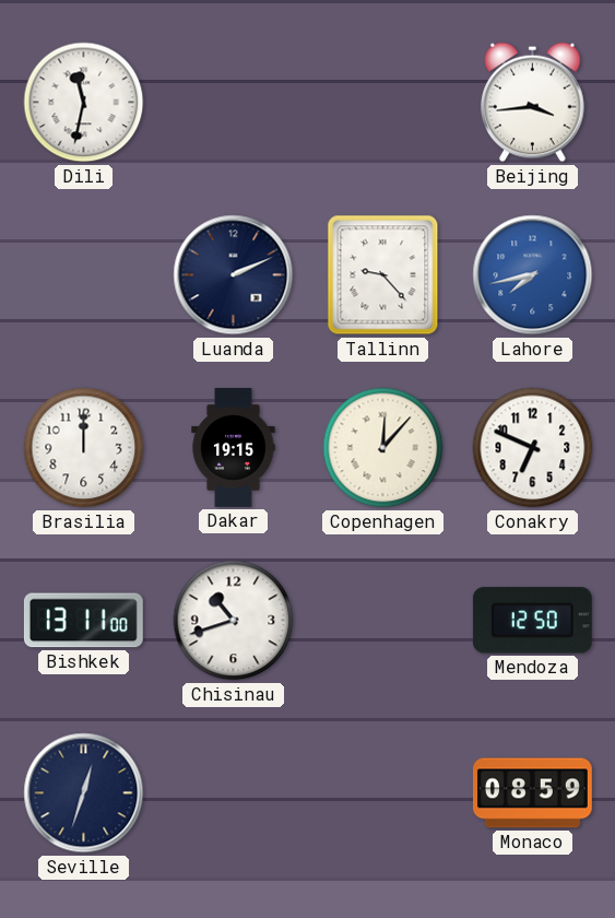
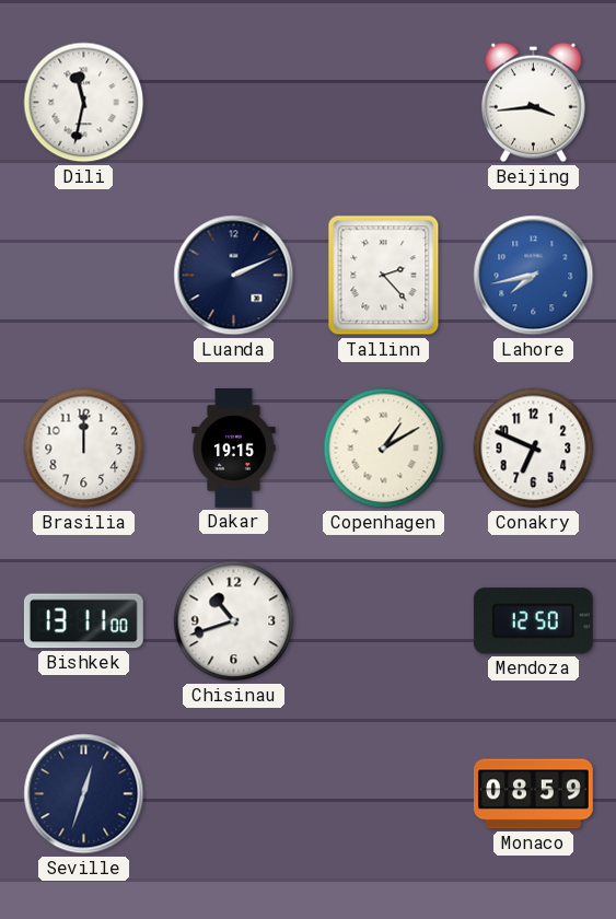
Tallinn: 9:23 -> 2:23
Copenhagen: 12:07 -> 1:10
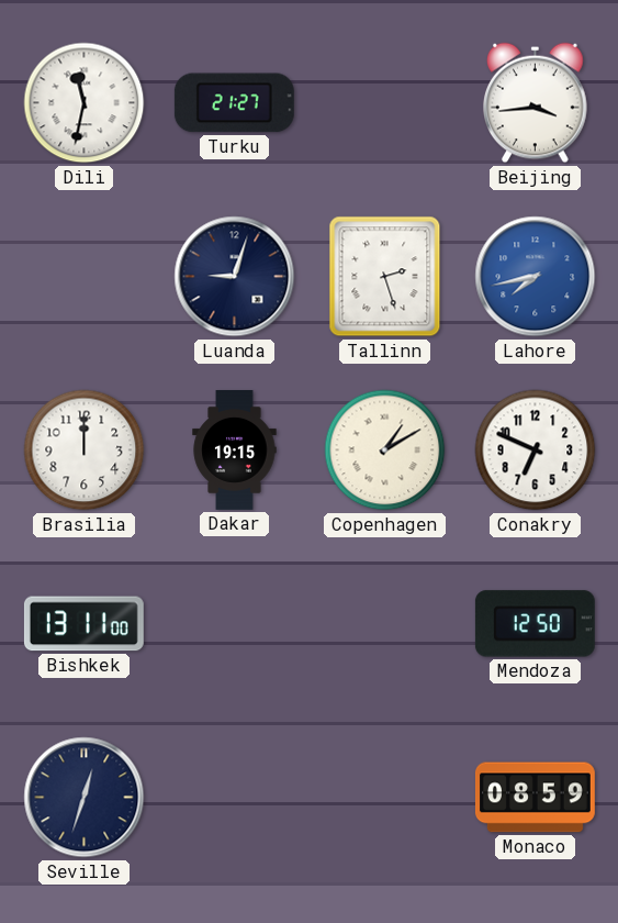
Turku: none -> 21:27
Luanda: 2:11 -> 9:03
Tallinn: 2:23 -> 2:27
Chisinau: 10:42 -> none
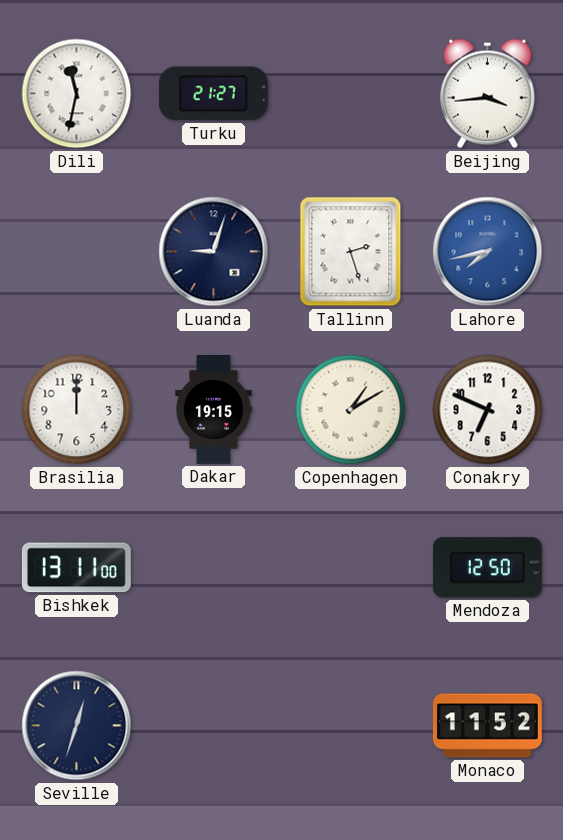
Monaco: 08:59 -> 11:52
